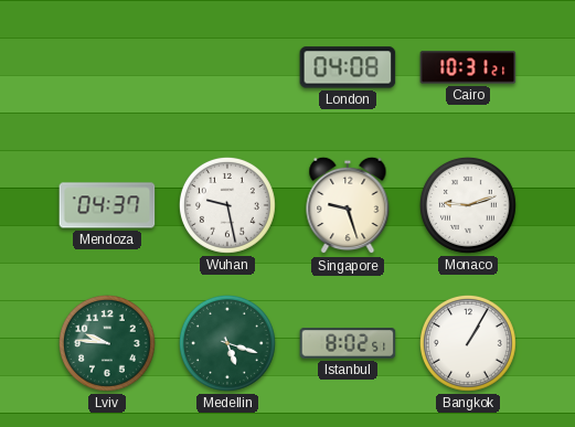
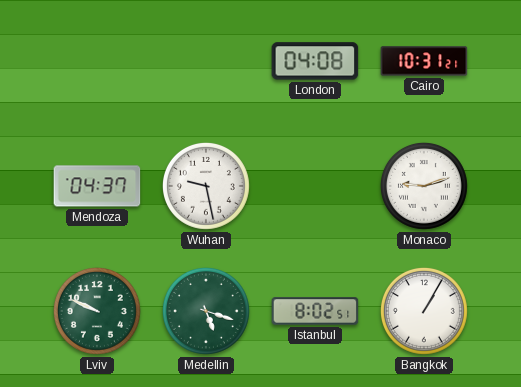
Singapore: 9:27 -> none
Lviv: 9:46 -> 9:49
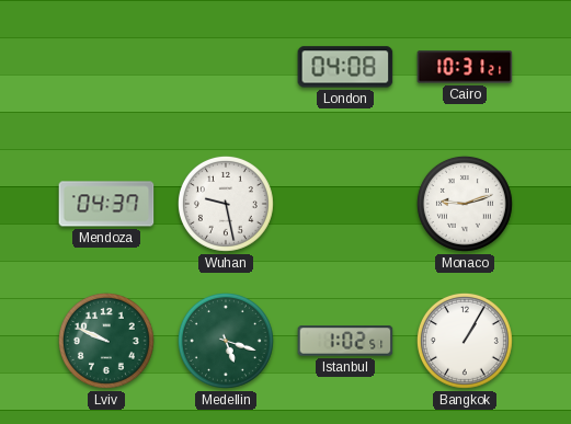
Istanbul: 8:02 -> 1:02
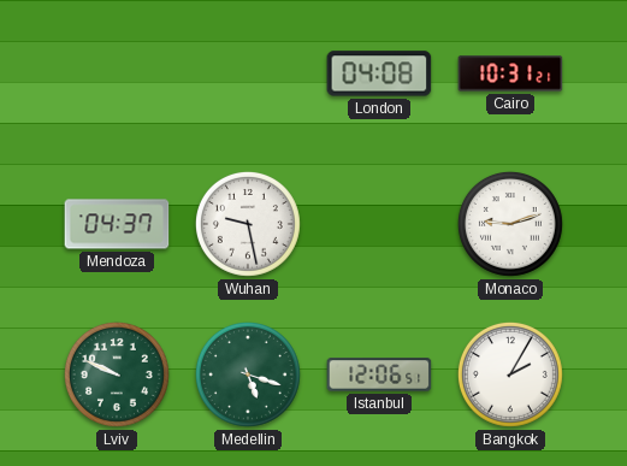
Istanbul: 1:02 -> 12:06
Bangkok: 1:05 -> 2:05
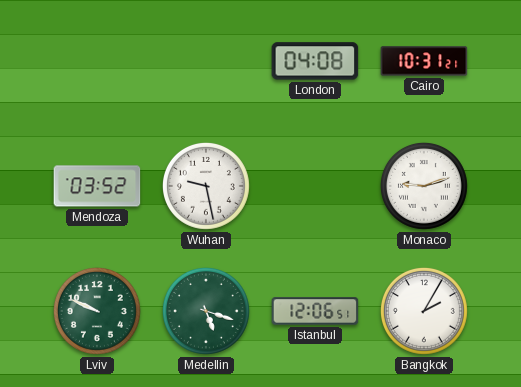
Mendoza: 04:37 -> 03:52
